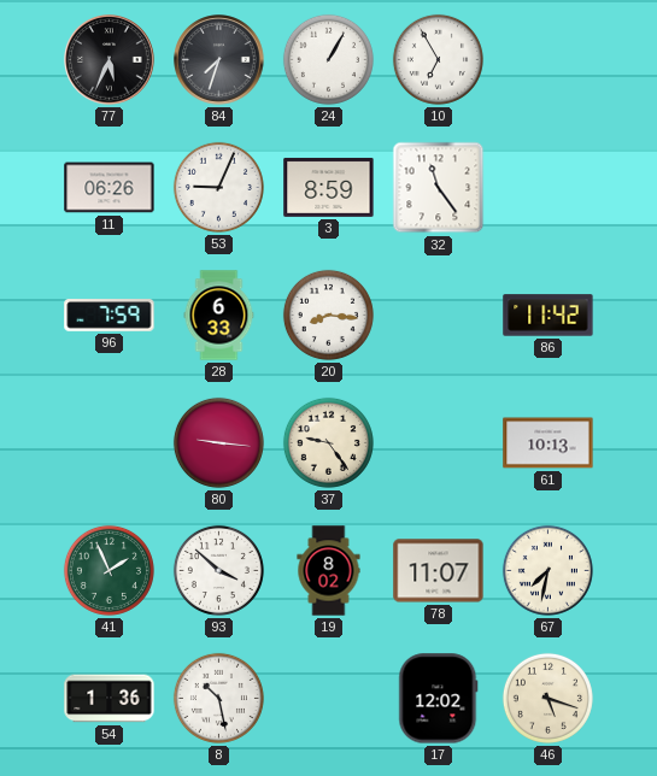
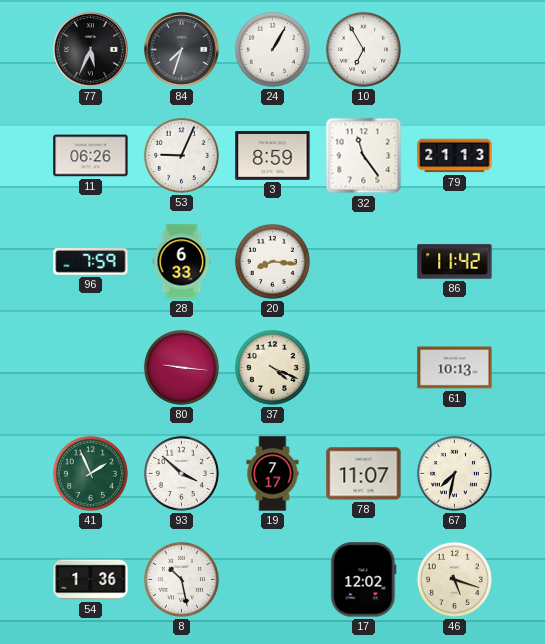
79: none -> 21:13
37: 9:24 -> 4:19
19: 8:02 -> 7:17
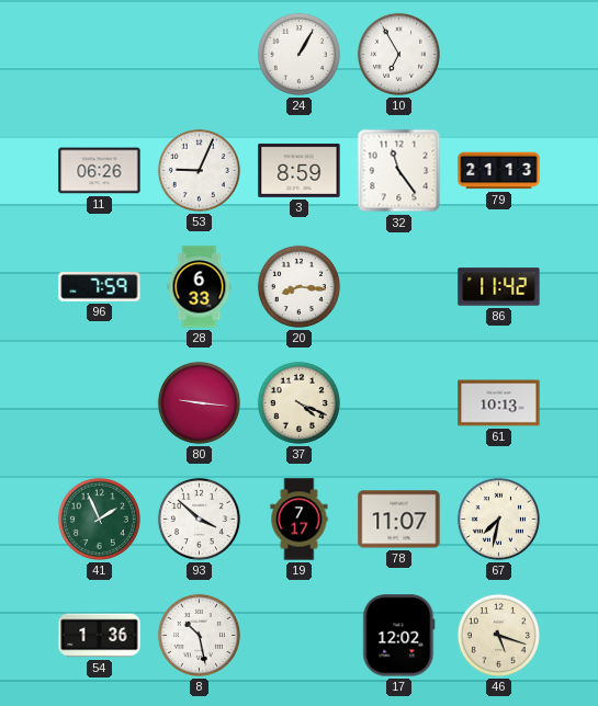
77: 5:34 -> none
84: 7:33 -> none
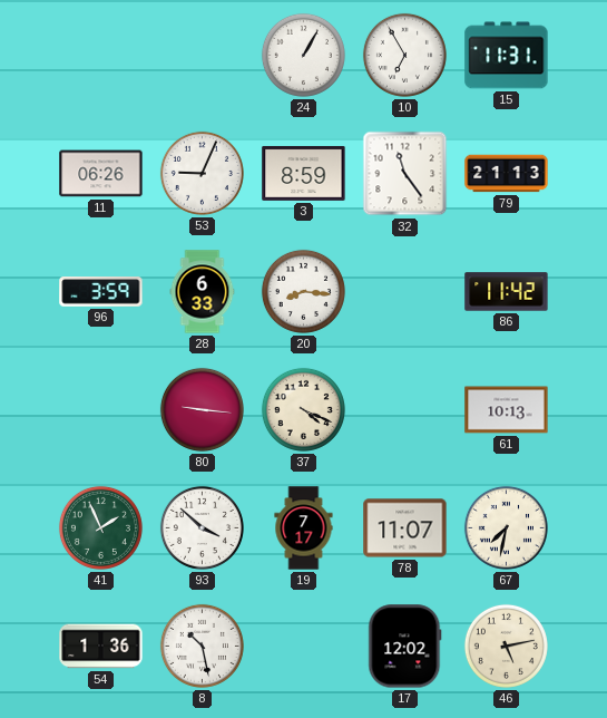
15: none -> 11:31
96: 7:59 -> 3:59
46: 5:18 -> 5:13
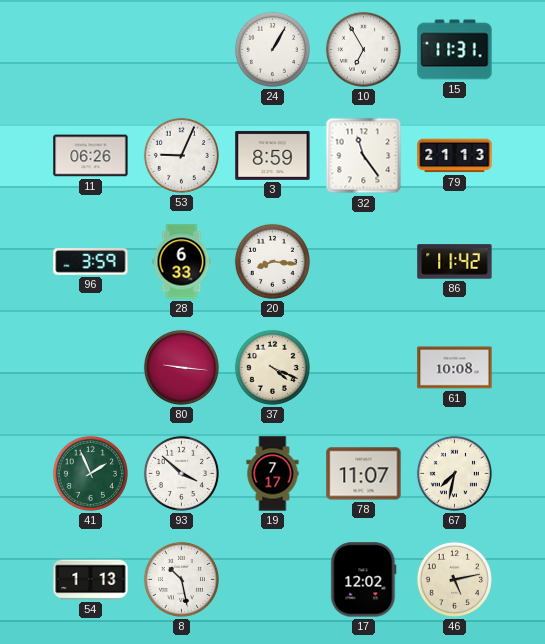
61: 10:13 -> 10:08
54: 1:36 -> 1:13
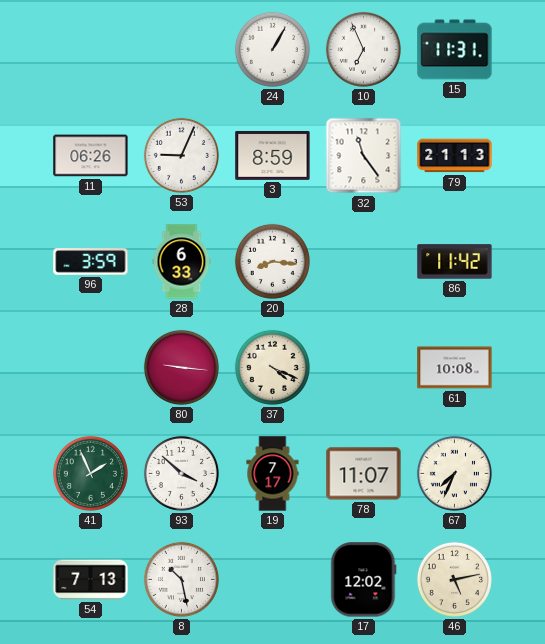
10: 6:55 -> 6:56
67: 7:32 -> 7:34
54: 1:13 -> 7:13
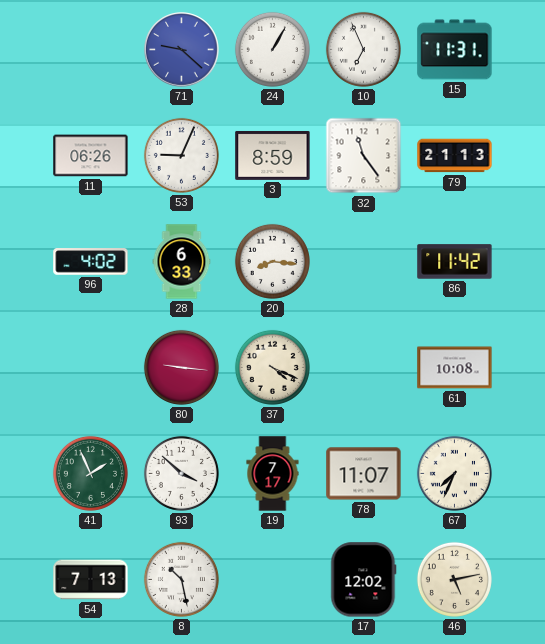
71: none -> 9:22
96: 3:59 -> 4:02
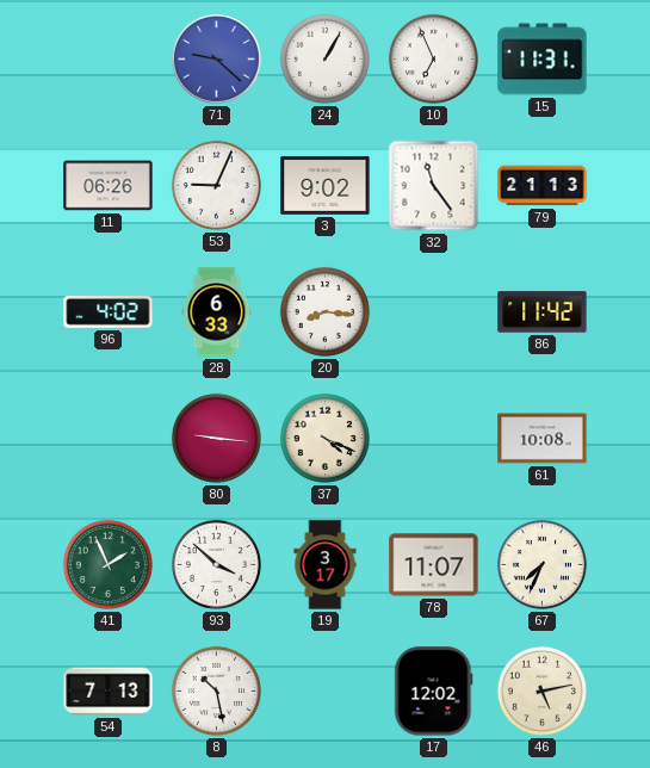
3: 8:59 -> 9:02
19: 7:17 -> 3:17
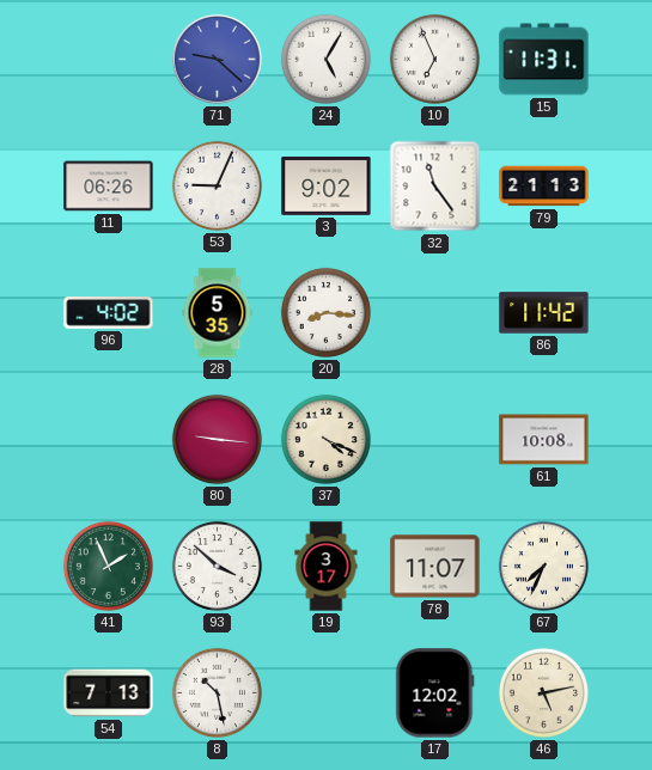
24: 1:05 -> 5:05
28: 6:33 -> 5:35
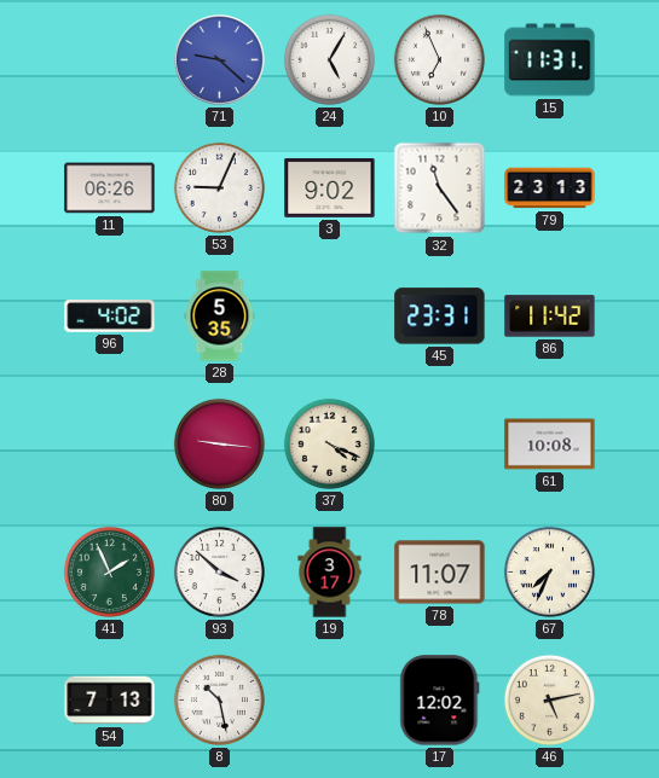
79: 21:13 -> 23:13
20: 8:16 -> none
45: none -> 23:31
